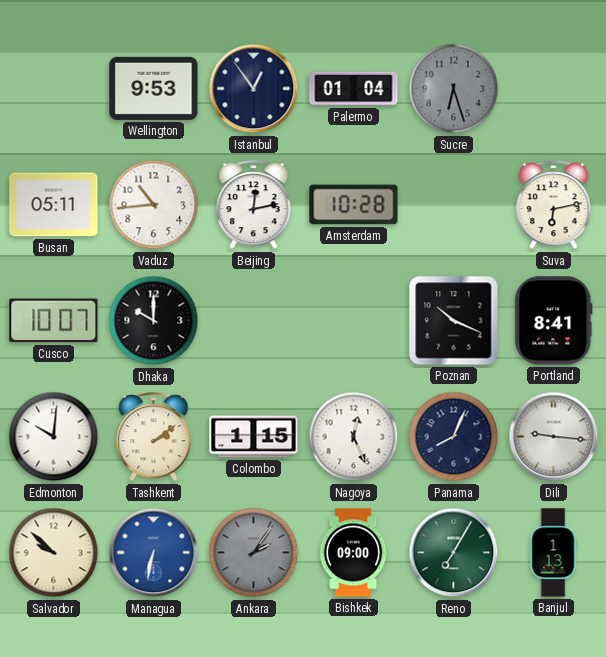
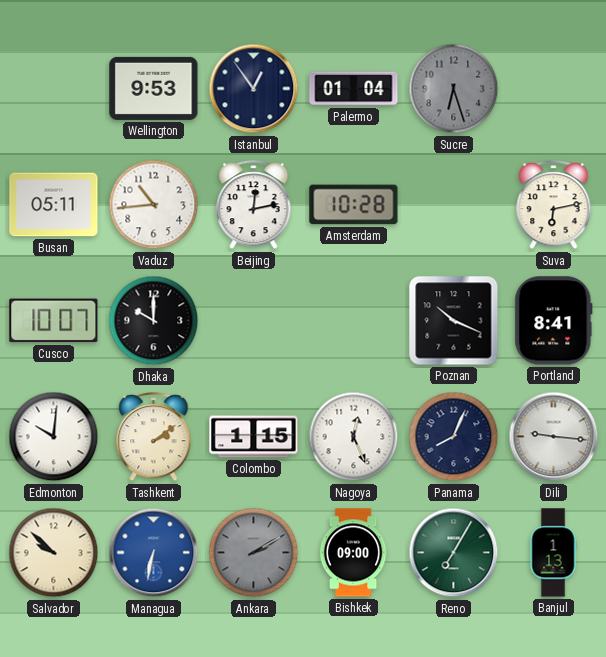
Ankara: 2:06 -> 2:10
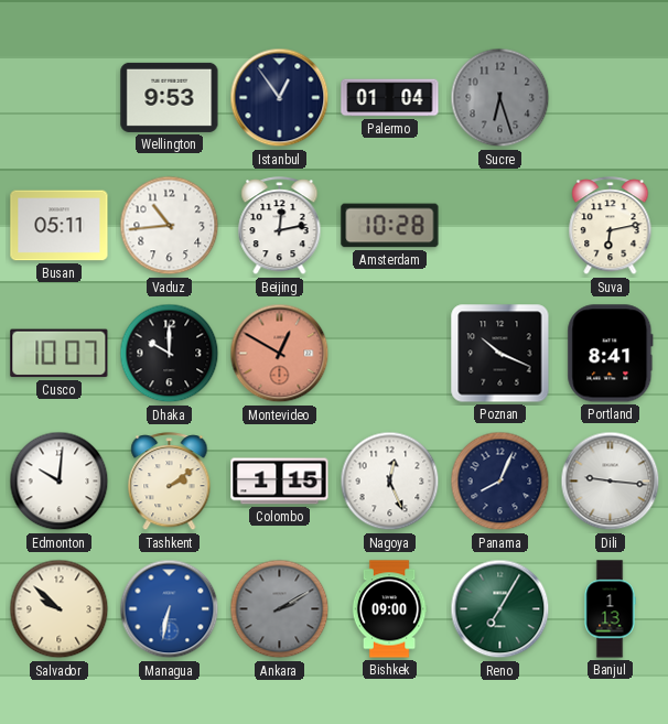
Montevideo: none -> 12:50
